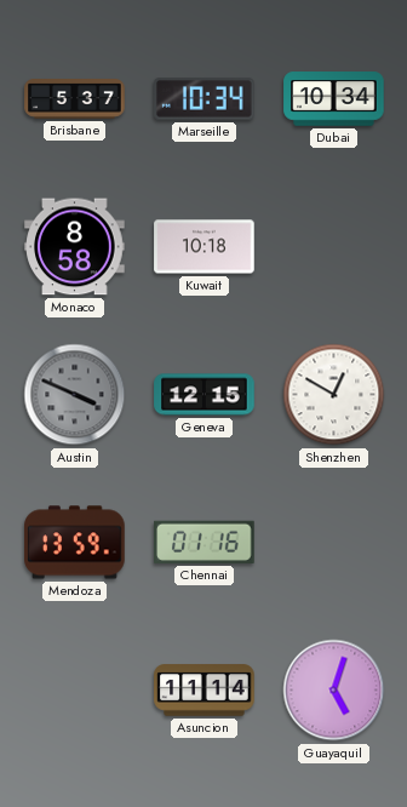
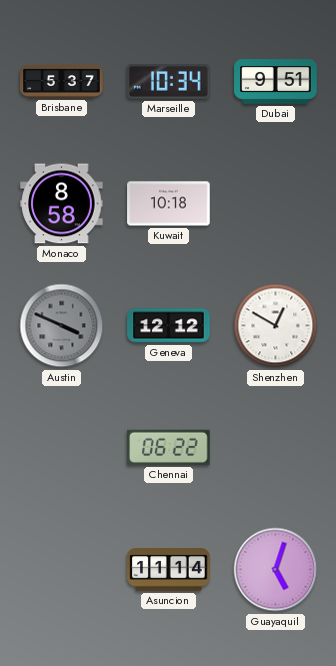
Dubai: 10:34 -> 9:51
Geneva: 12:15 -> 12:12
Mendoza: 13:59 -> none
Chennai: 01:16 -> 06:22
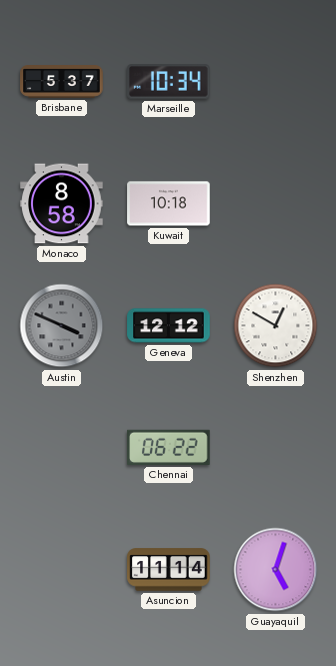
Dubai: 9:51 -> none
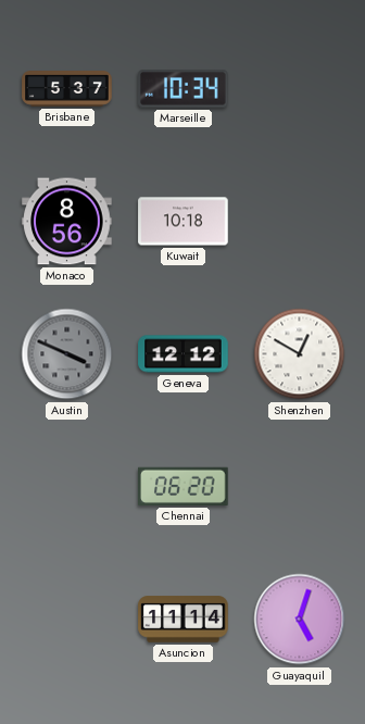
Monaco: 8:58 -> 8:56
Chennai: 06:22 -> 06:20
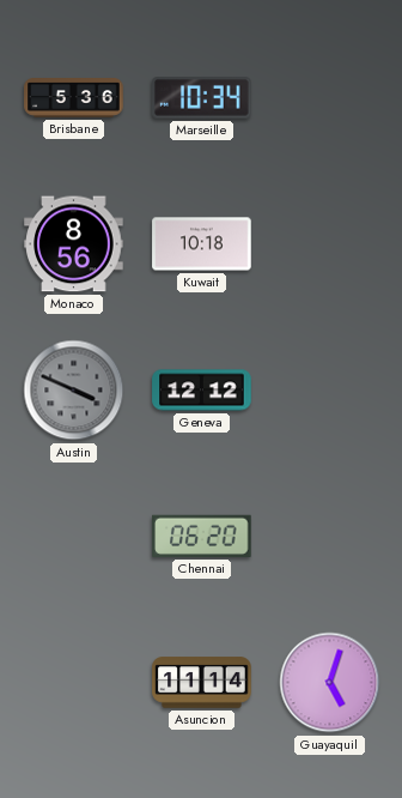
Brisbane: 5:37 -> 5:36
Shenzhen: 12:50 -> none
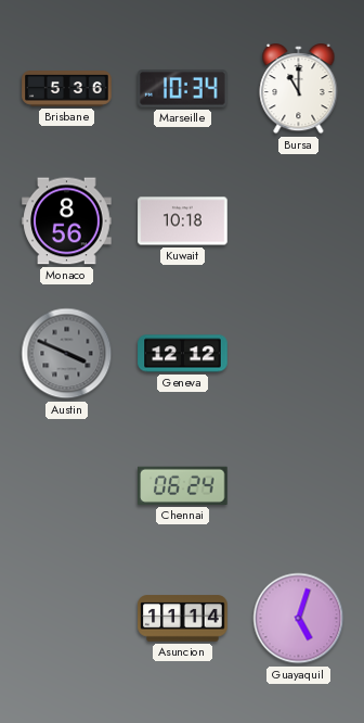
Bursa: none -> 11:00
Chennai: 06:20 -> 06:24
